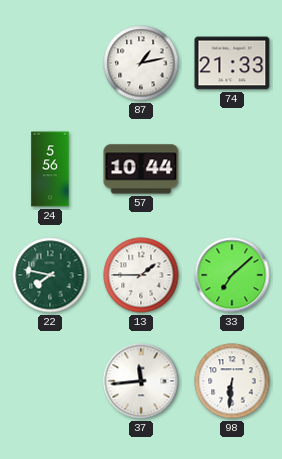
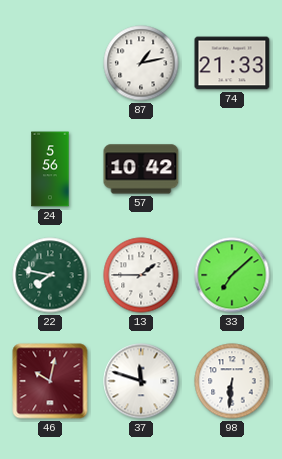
57: 10:44 -> 10:42
46: none -> 10:02
37: 11:44 -> 11:48
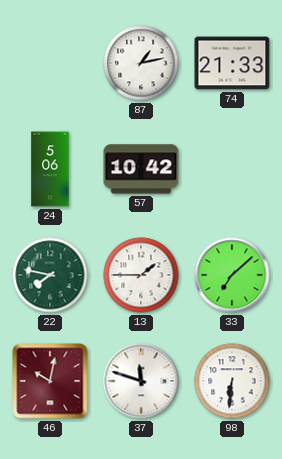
24: 5:56 -> 5:06
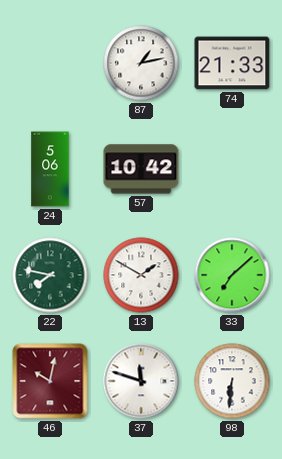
13: 1:45 -> 1:50
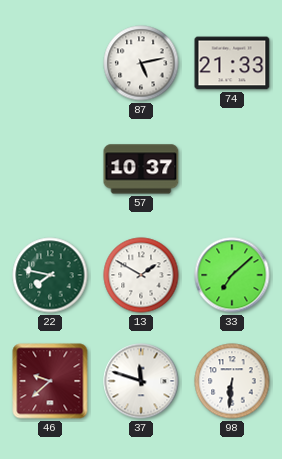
87: 1:13 -> 5:13
24: 5:06 -> none
57: 10:42 -> 10:37
46: 10:02 -> 9:38
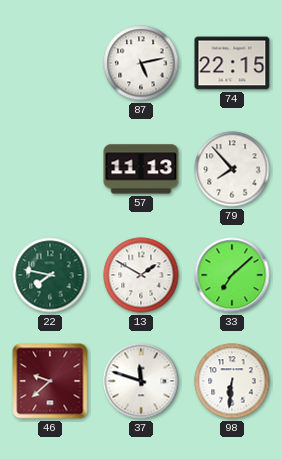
74: 21:33 -> 22:15
57: 10:37 -> 11:13
79: none -> 7:53
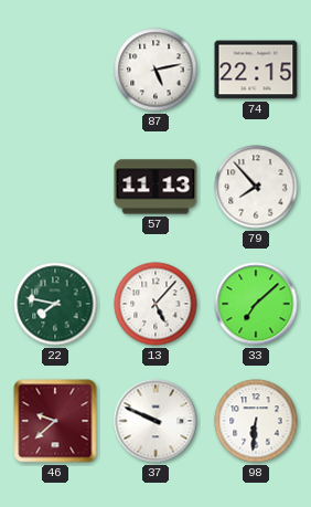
13: 1:50 -> 5:07
37: 11:48 -> 9:49
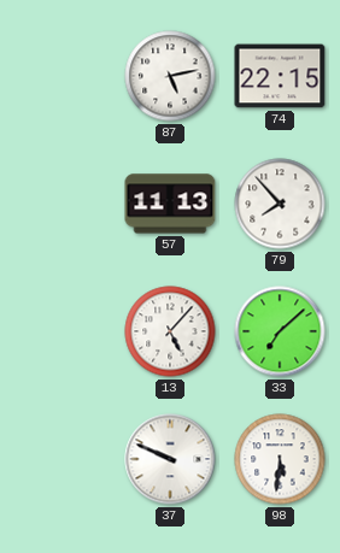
22: 7:47 -> none
46: 9:38 -> none
98: 6:31 -> 5:31
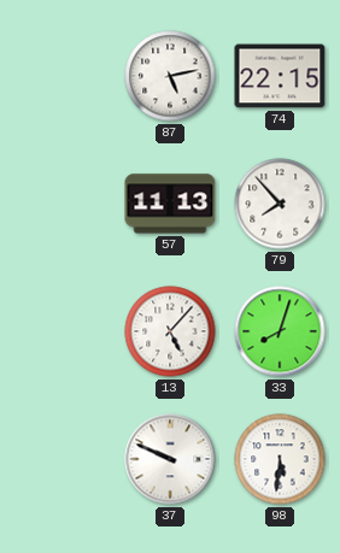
33: 7:08 -> 8:03
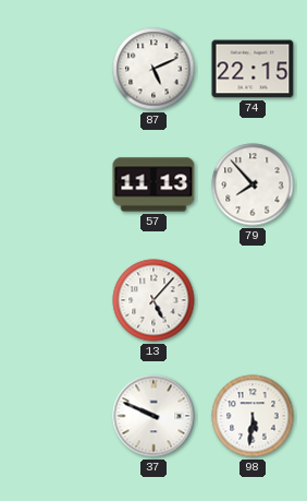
87: 5:13 -> 5:11
33: 8:03 -> none
